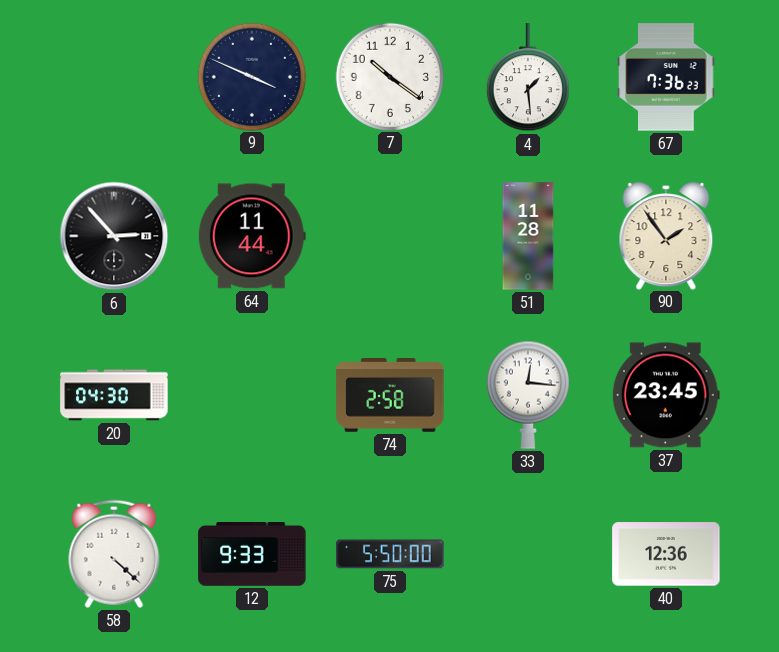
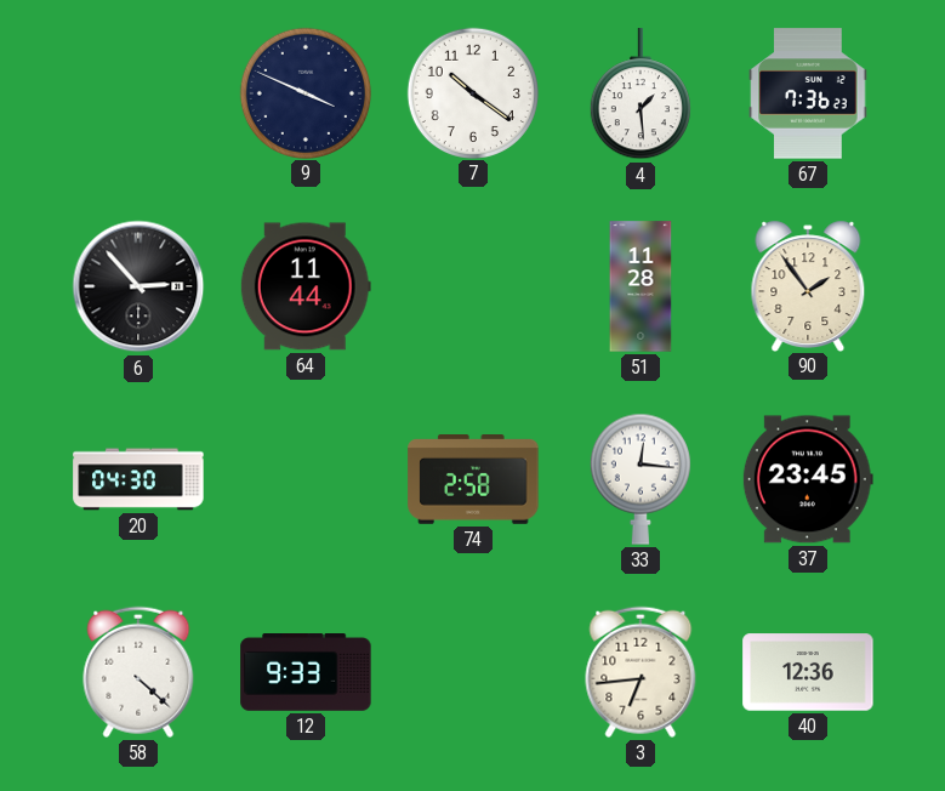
75: 5:50 -> none
3: none -> 6:44
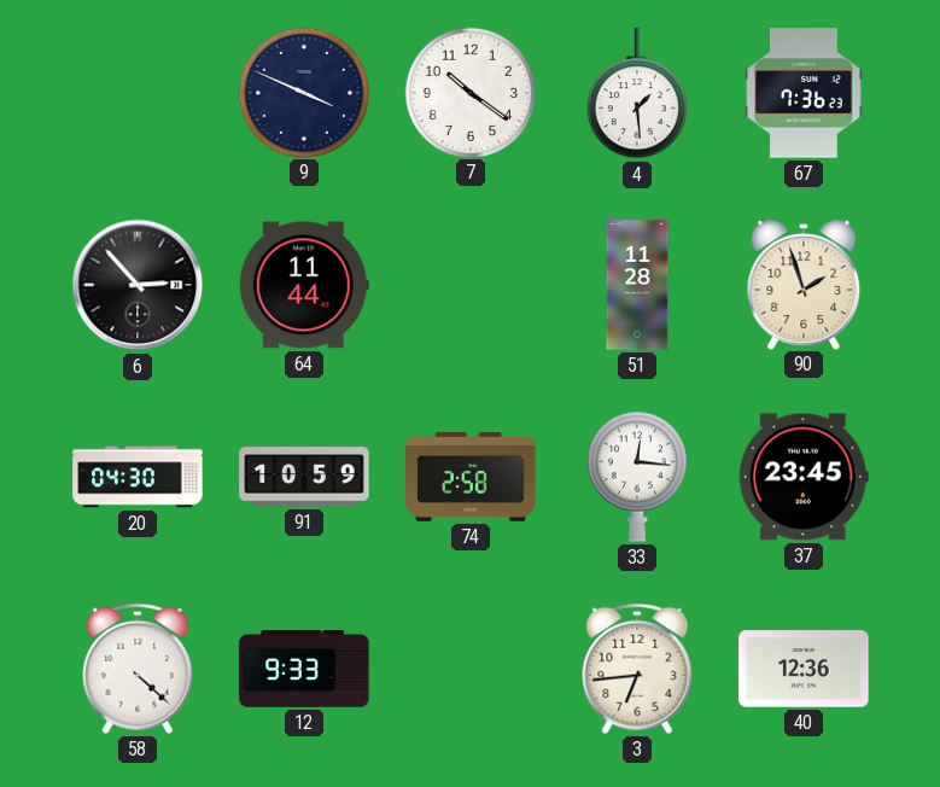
90: 1:54 -> 1:57
91: none -> 10:59
